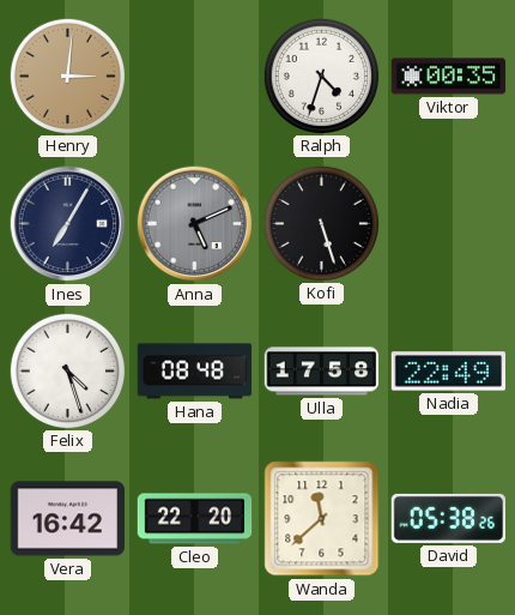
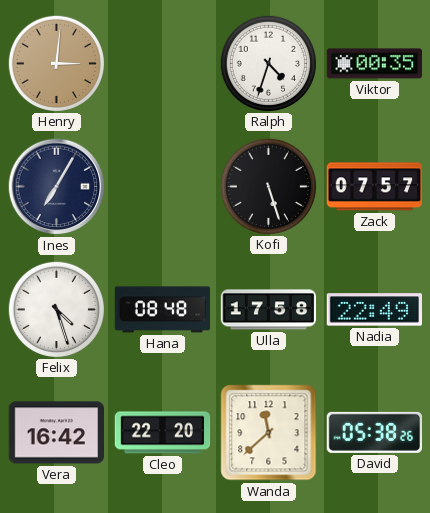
Anna: 5:11 -> none
Zack: none -> 07:57
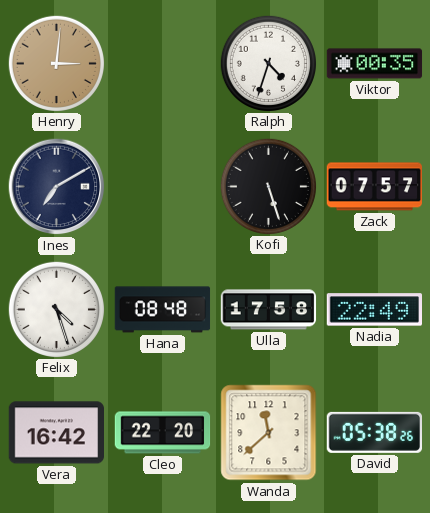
Ines: 7:05 -> 7:10
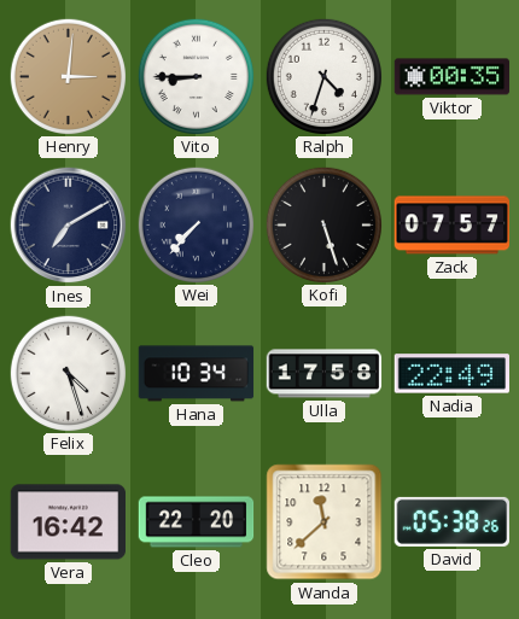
Vito: none -> 8:45
Wei: none -> 7:37
Hana: 08:48 -> 10:34
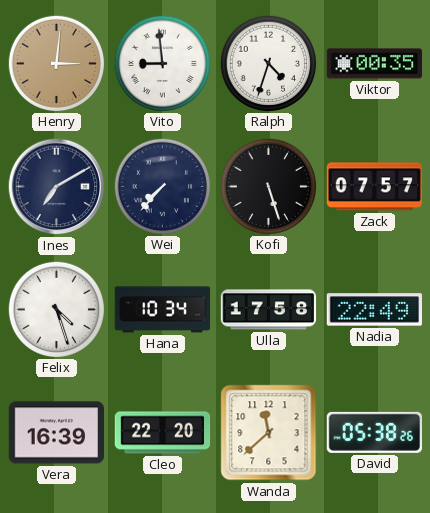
Vito: 8:45 -> 8:59
Vera: 16:42 -> 16:39
